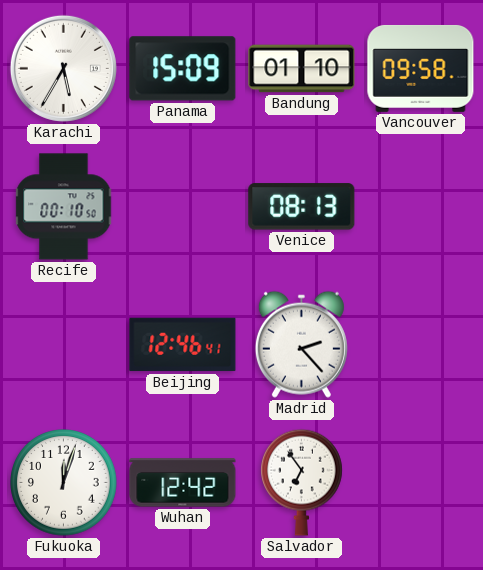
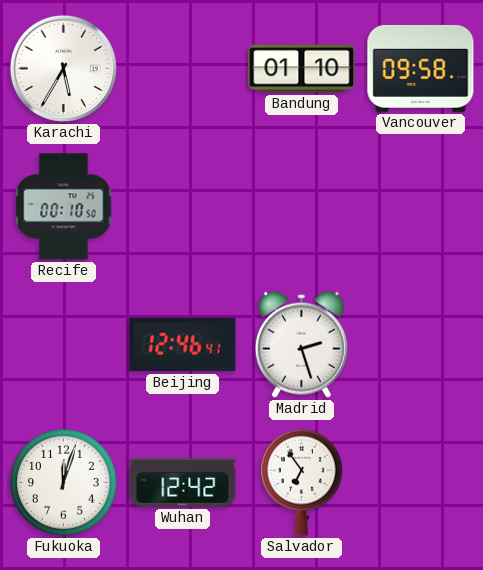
Panama: 15:09 -> none
Venice: 08:13 -> none
Madrid: 2:23 -> 2:27
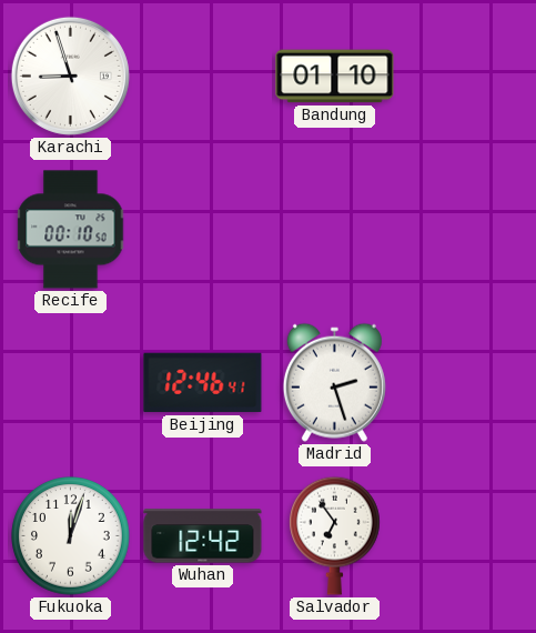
Karachi: 5:35 -> 8:57
Vancouver: 09:58 -> none
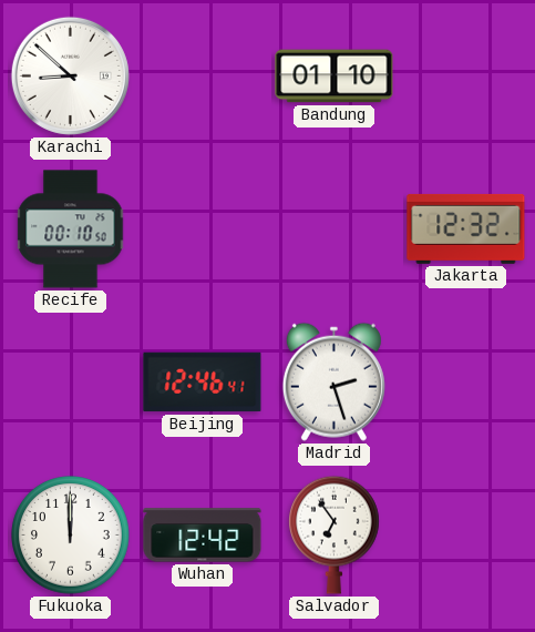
Karachi: 8:57 -> 8:52
Jakarta: none -> 12:32
Fukuoka: 12:03 -> 12:00
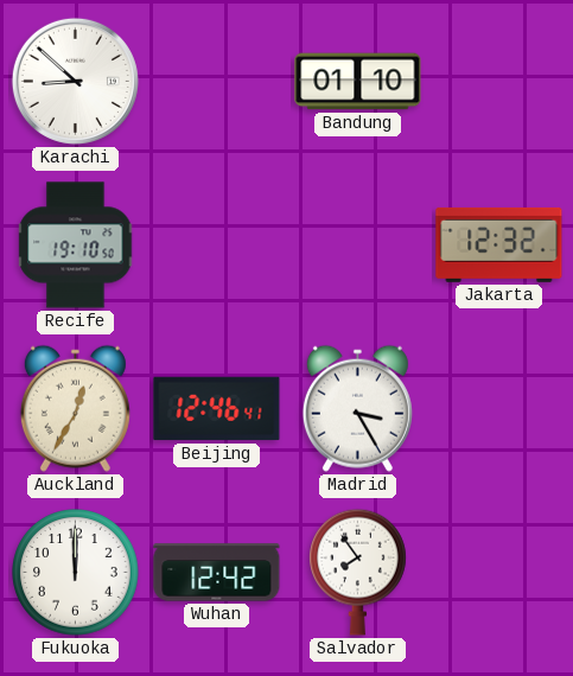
Recife: 00:10 -> 19:10
Auckland: none -> 12:35
Madrid: 2:27 -> 3:25
Salvador: 6:54 -> 7:54
